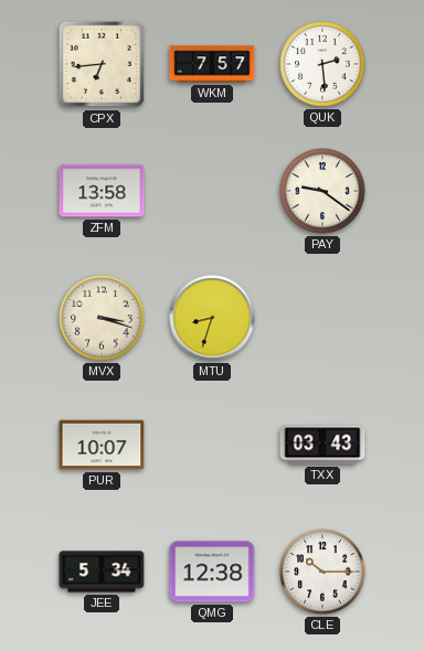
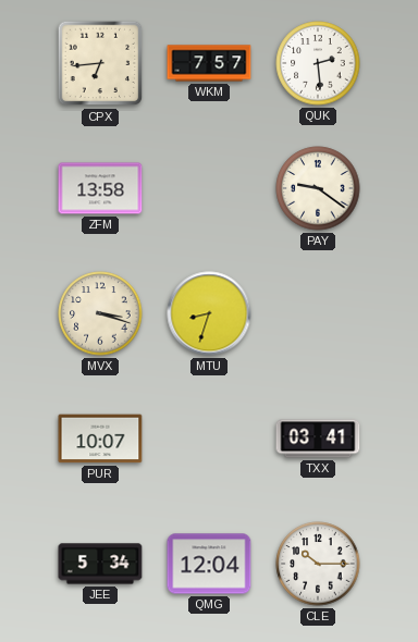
TXX: 03:43 -> 03:41
QMG: 12:38 -> 12:04
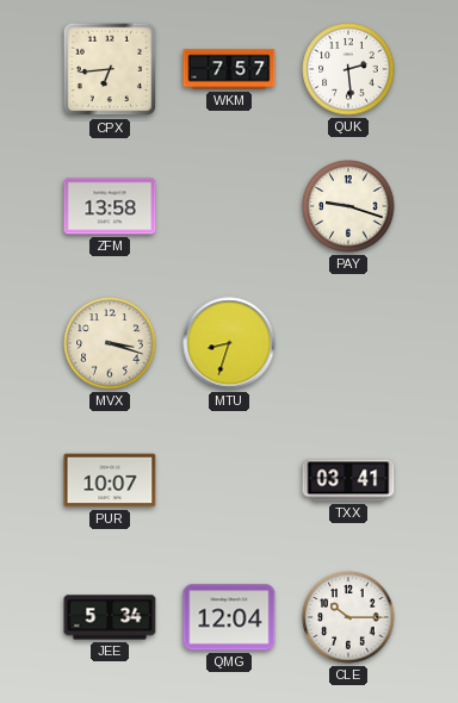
PAY: 9:21 -> 9:18
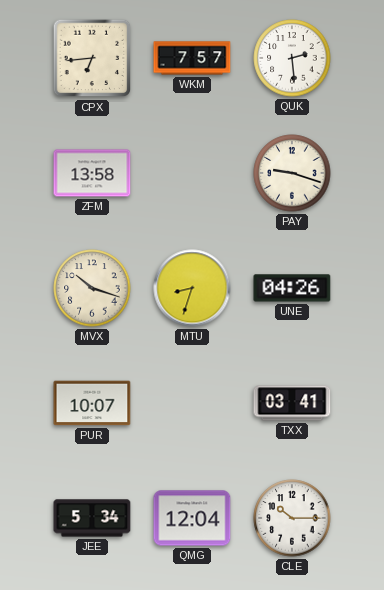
MVX: 3:18 -> 10:18
UNE: none -> 04:26
